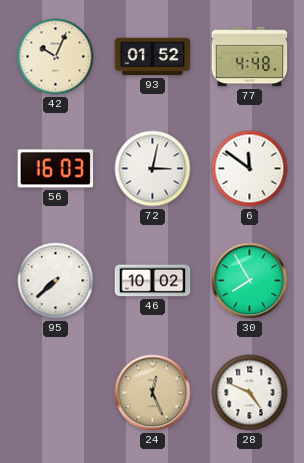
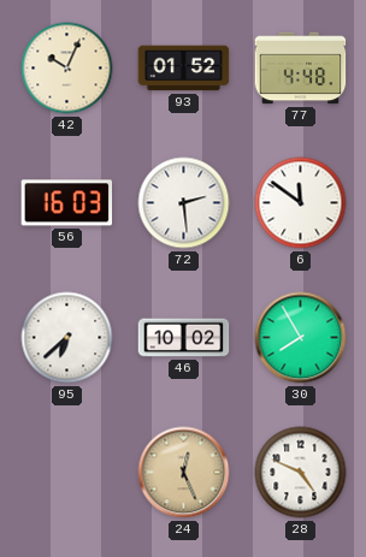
72: 3:02 -> 2:29
95: 7:38 -> 6:38
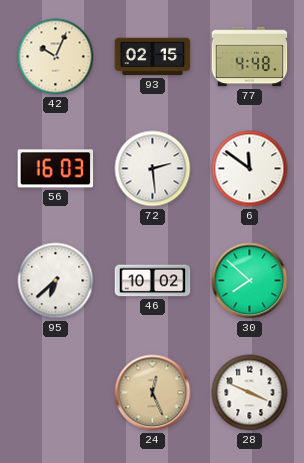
93: 01:52 -> 02:15
30: 7:55 -> 7:52
28: 4:49 -> 3:49
